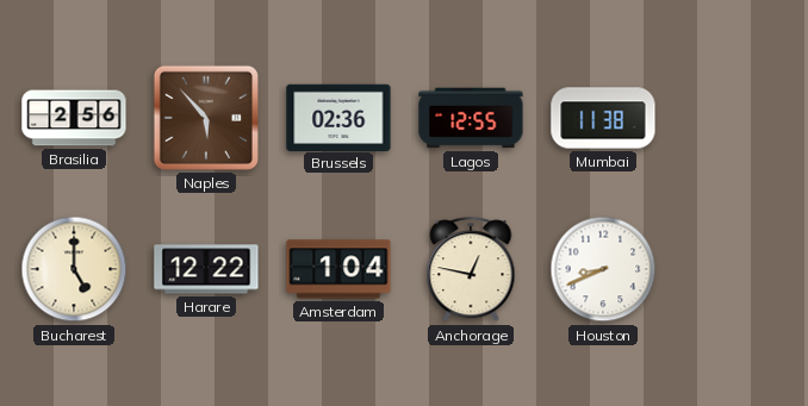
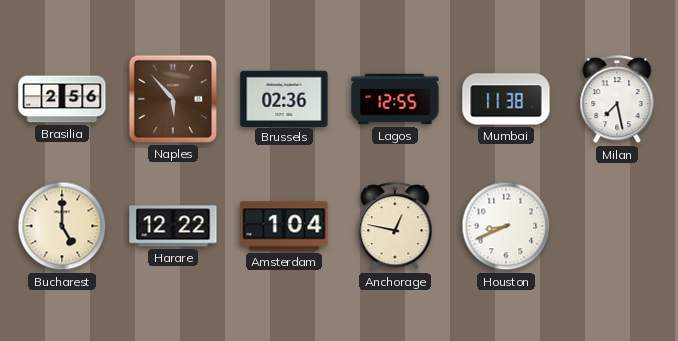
Milan: none -> 7:28
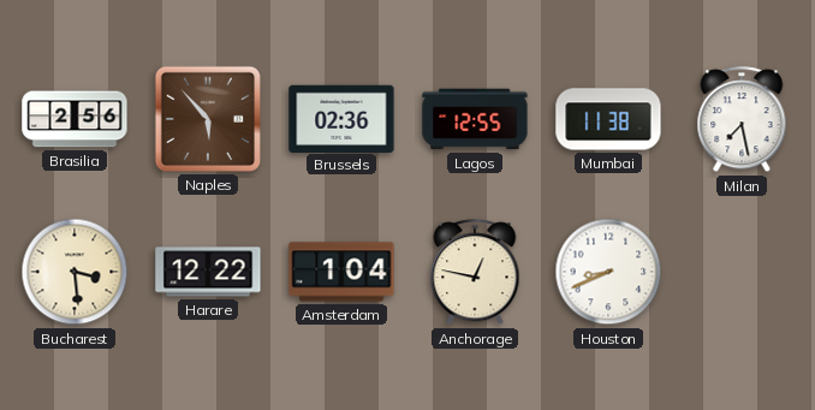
Bucharest: 5:00 -> 3:29
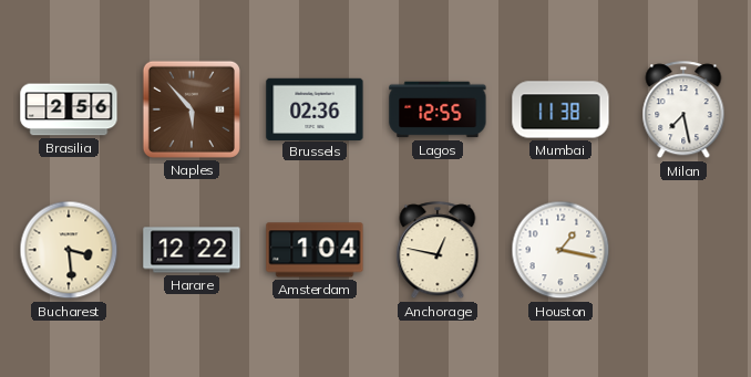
Houston: 8:41 -> 1:17
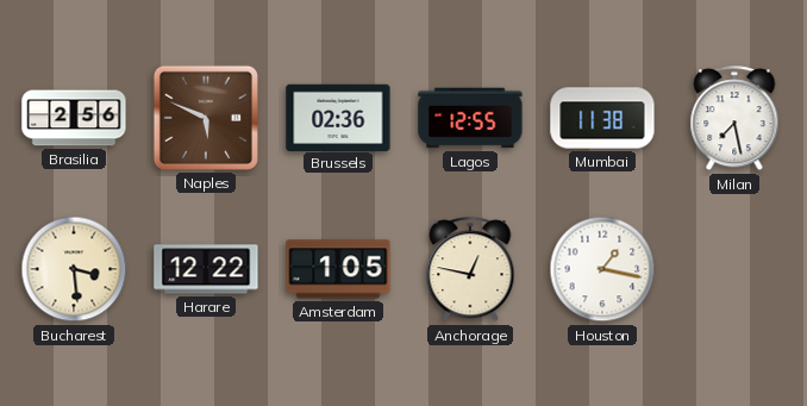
Naples: 5:53 -> 5:49
Amsterdam: 1:04 -> 1:05
